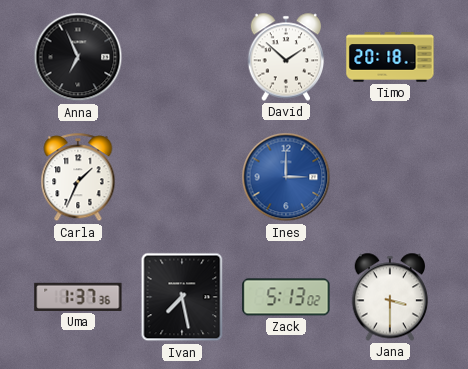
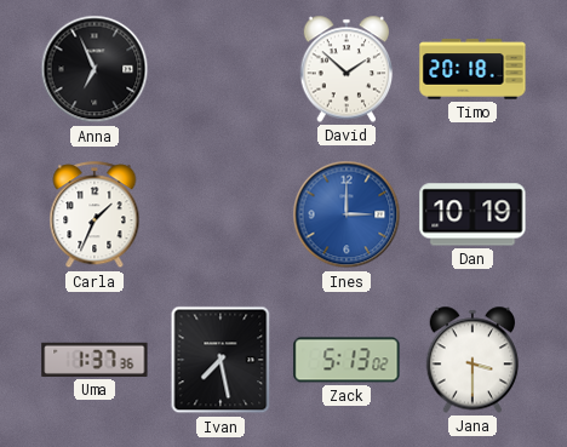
Dan: none -> 10:19
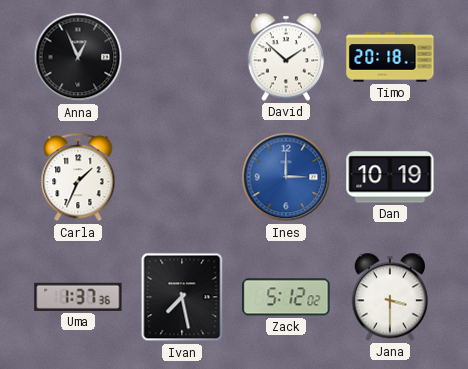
Anna: 6:56 -> 12:56
Zack: 5:13 -> 5:12
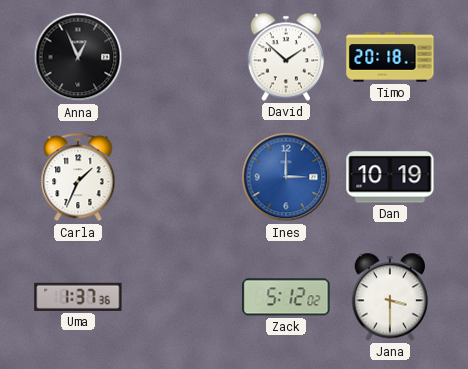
Ivan: 7:28 -> none
